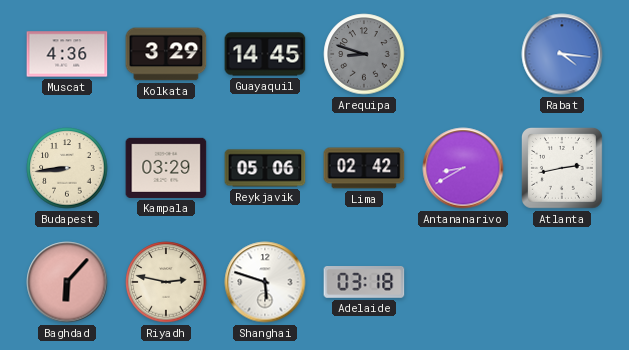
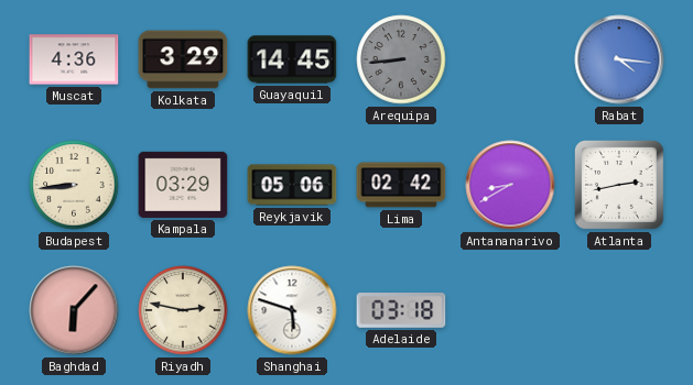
Arequipa: 8:48 -> 8:44
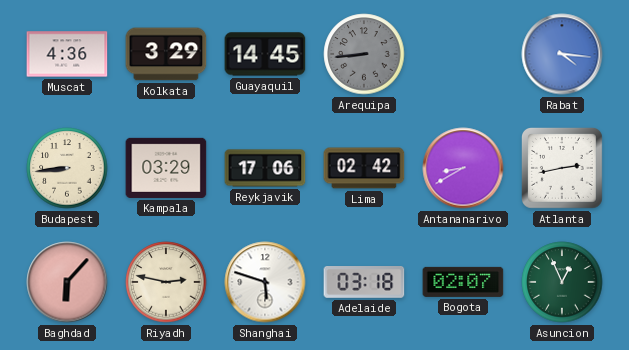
Reykjavik: 05:06 -> 17:06
Bogota: none -> 02:07
Asuncion: none -> 12:56
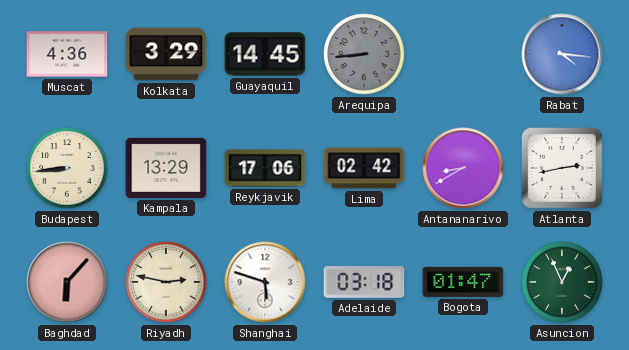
Kampala: 03:29 -> 13:29
Bogota: 02:07 -> 01:47
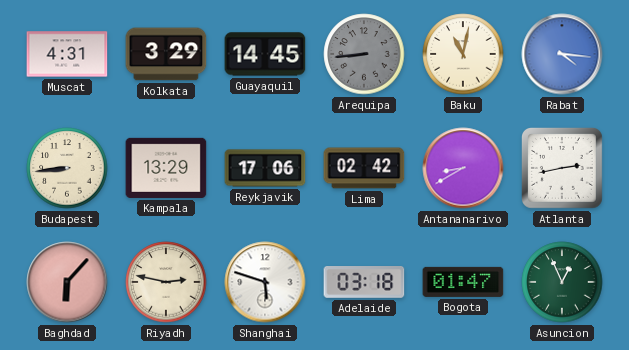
Muscat: 4:36 -> 4:31
Baku: none -> 11:02
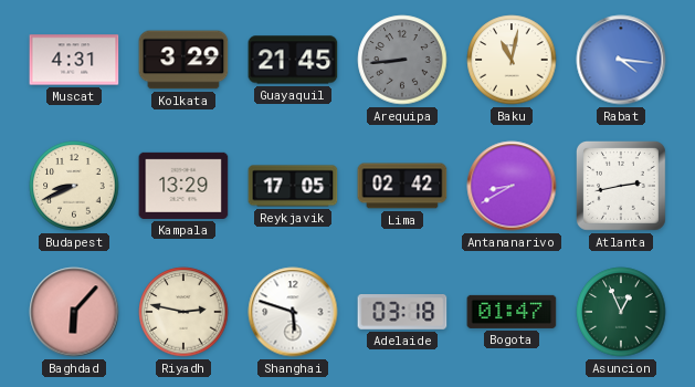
Guayaquil: 14:45 -> 21:45
Budapest: 8:44 -> 8:41
Reykjavik: 17:06 -> 17:05
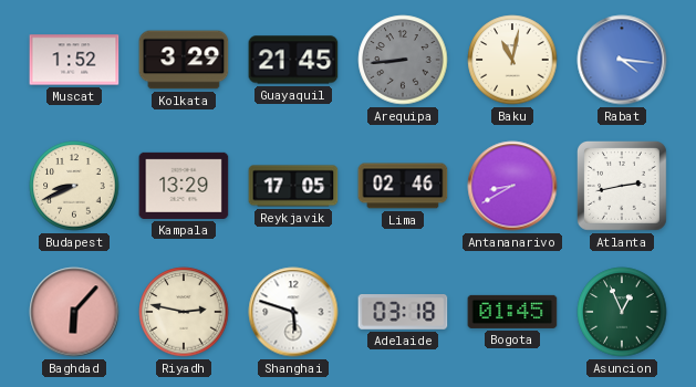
Muscat: 4:31 -> 1:52
Lima: 02:42 -> 02:46
Bogota: 01:47 -> 01:45
